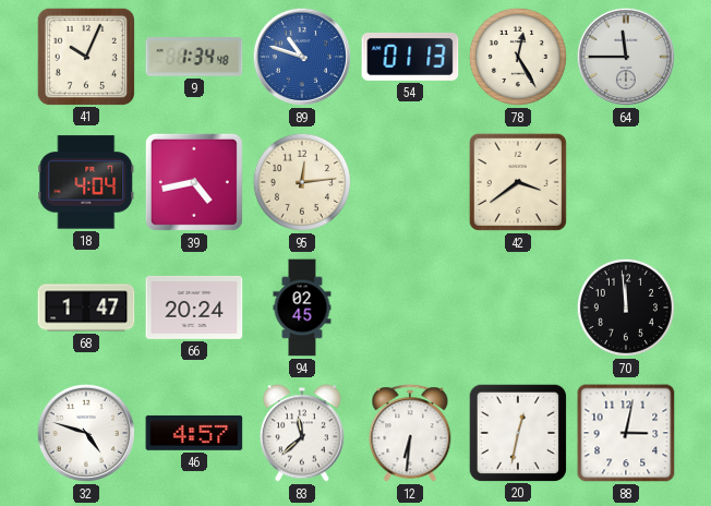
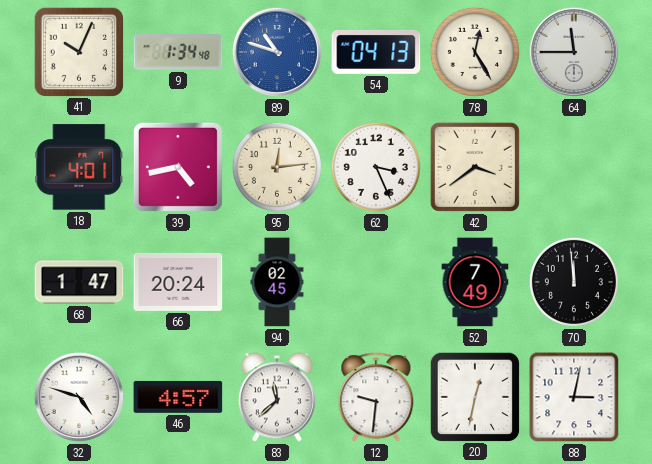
54: 01:13 -> 04:13
18: 4:04 -> 4:01
62: none -> 3:26
52: none -> 7:49
12: 6:31 -> 9:31
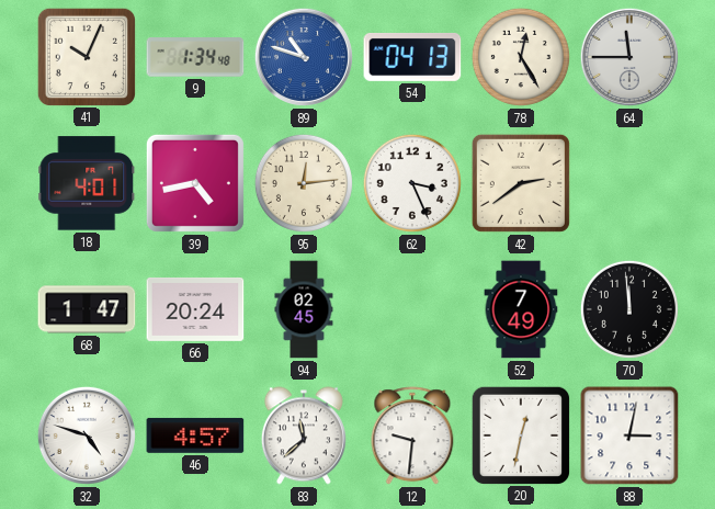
42: 3:39 -> 2:39
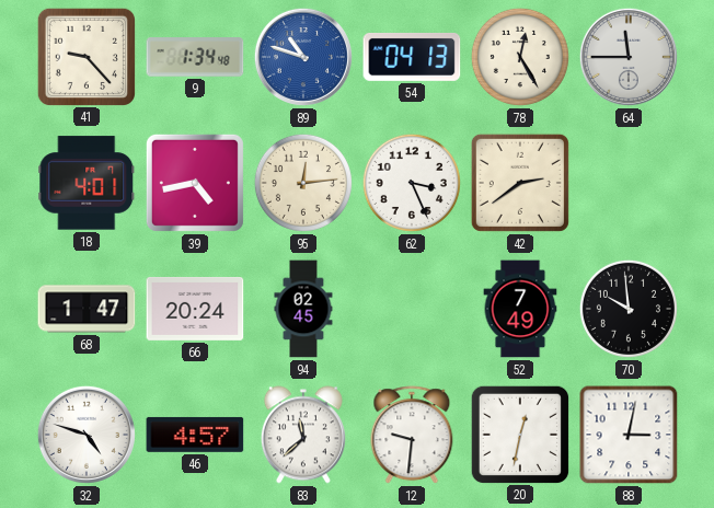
41: 10:04 -> 9:23
70: 11:59 -> 9:59
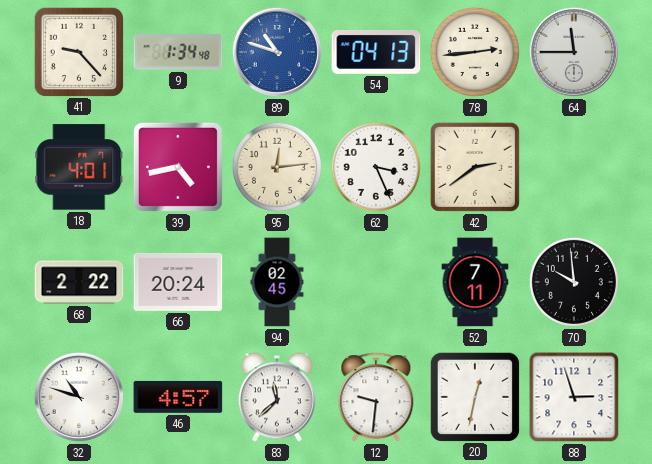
78: 12:25 -> 2:44
68: 1:47 -> 2:22
52: 7:49 -> 7:11
32: 4:48 -> 10:48
88: 3:02 -> 2:57
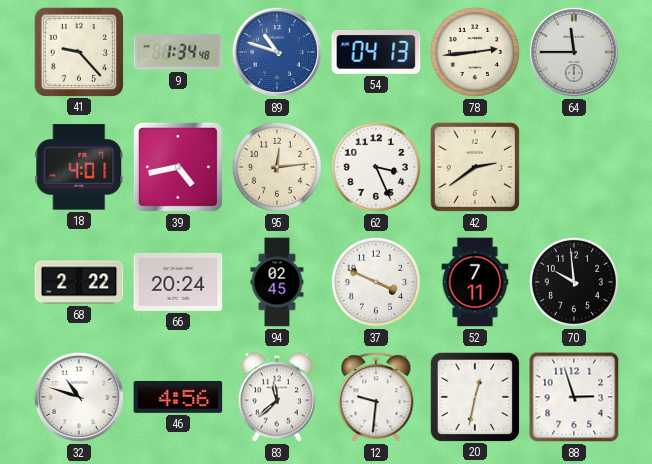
37: none -> 3:49
46: 4:57 -> 4:56
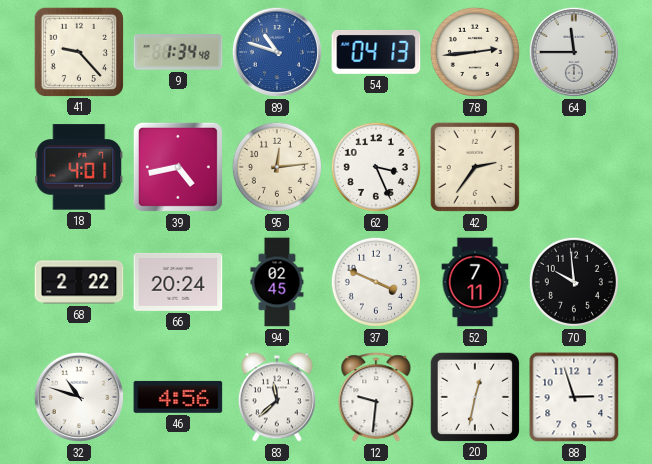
42: 2:39 -> 2:36
